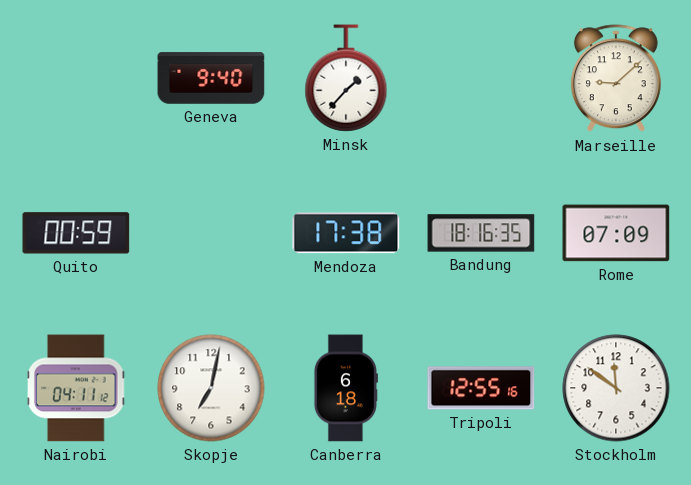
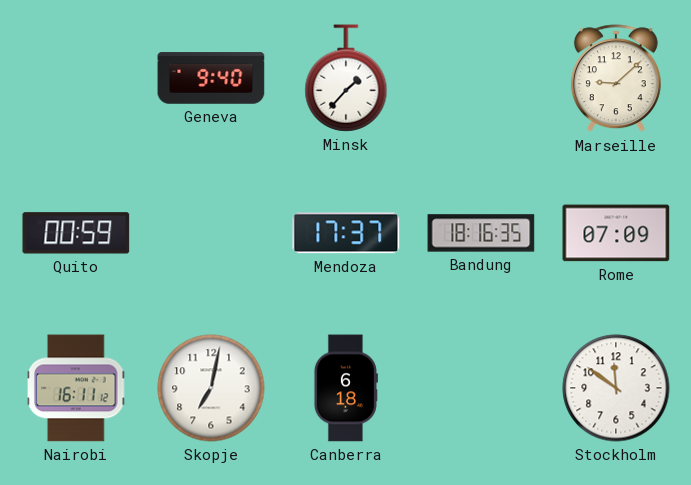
Mendoza: 17:38 -> 17:37
Nairobi: 04:11 -> 16:11
Tripoli: 12:55 -> none
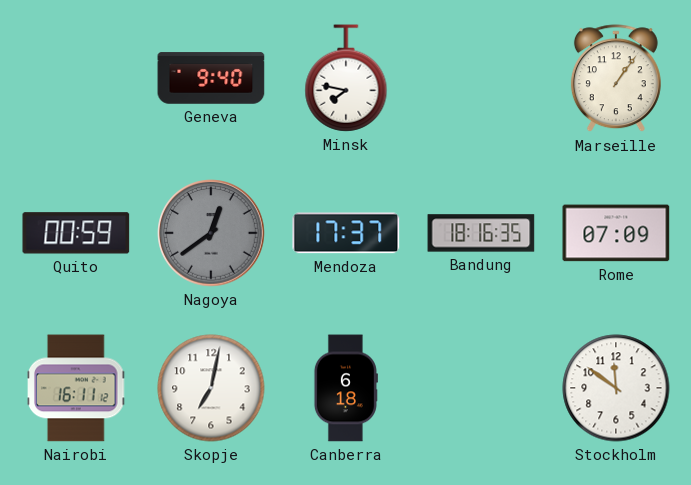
Minsk: 1:37 -> 7:47
Marseille: 9:08 -> 1:06
Nagoya: none -> 12:39
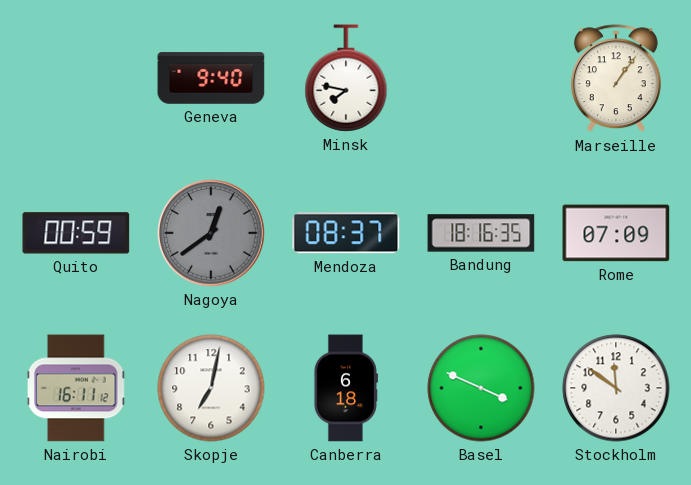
Mendoza: 17:37 -> 08:37
Basel: none -> 3:49
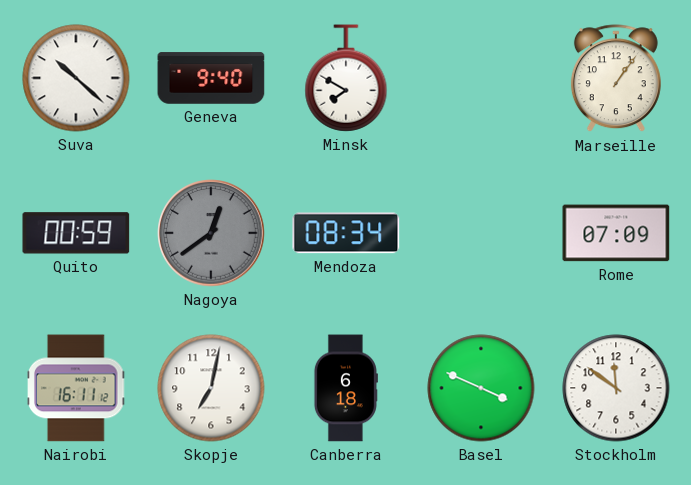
Suva: none -> 10:22
Minsk: 7:47 -> 7:50
Mendoza: 08:37 -> 08:34
Bandung: 18:16 -> none
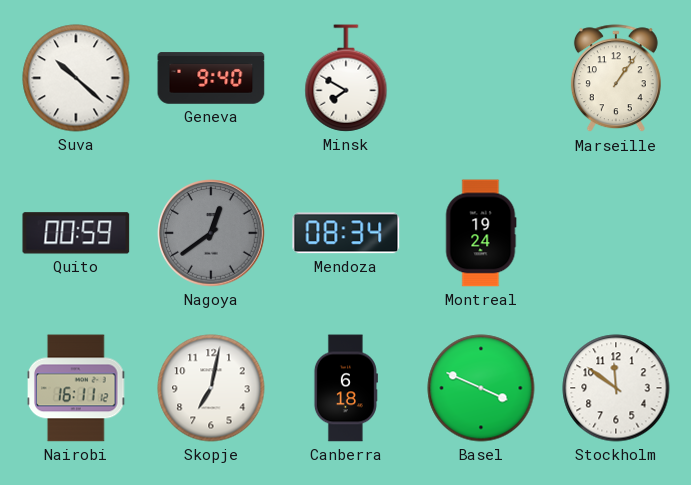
Montreal: none -> 19:24
Rome: 07:09 -> none
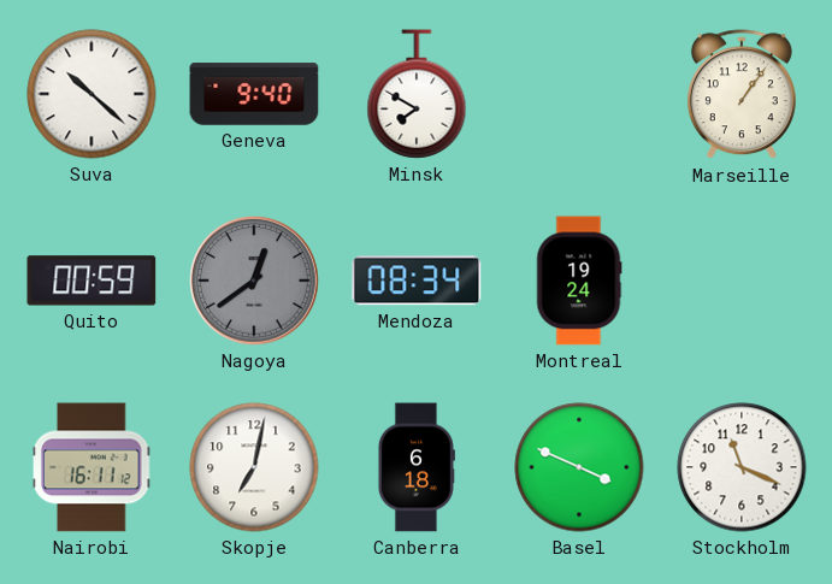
Stockholm: 11:51 -> 11:19
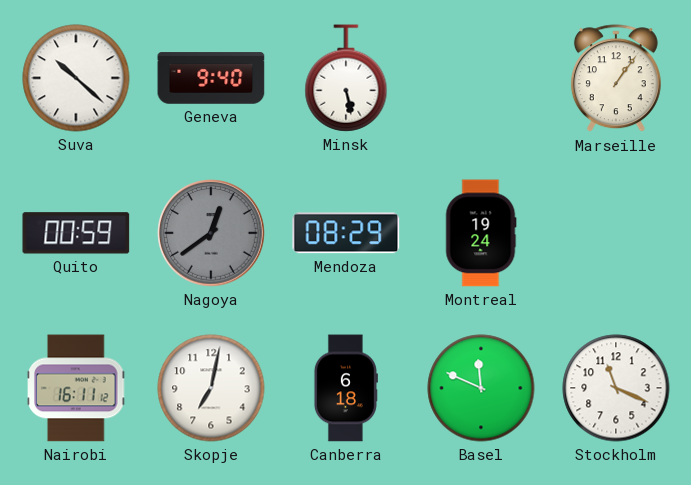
Minsk: 7:50 -> 5:28
Mendoza: 08:34 -> 08:29
Basel: 3:49 -> 11:49
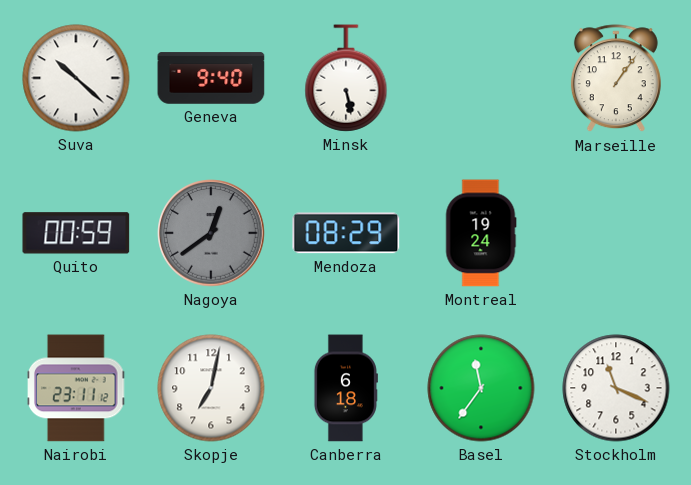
Nairobi: 16:11 -> 23:11
Basel: 11:49 -> 11:36
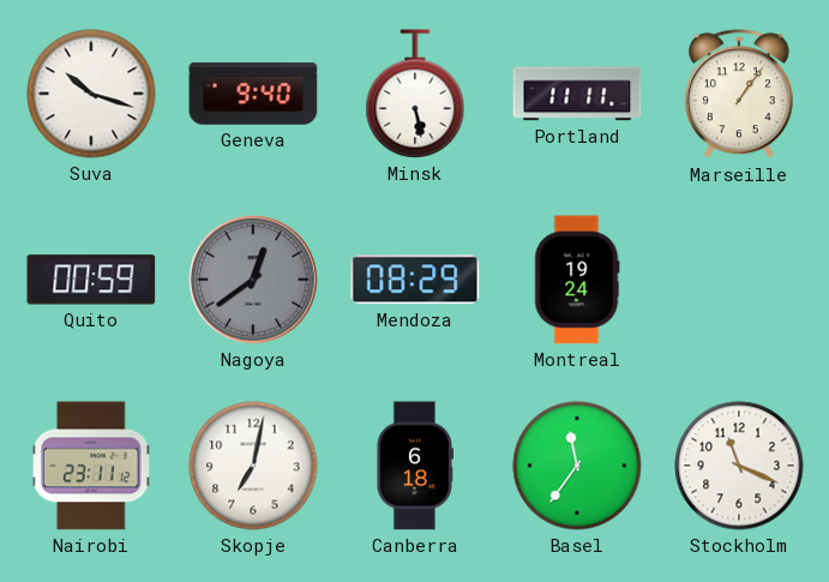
Suva: 10:22 -> 10:18
Portland: none -> 11:11
